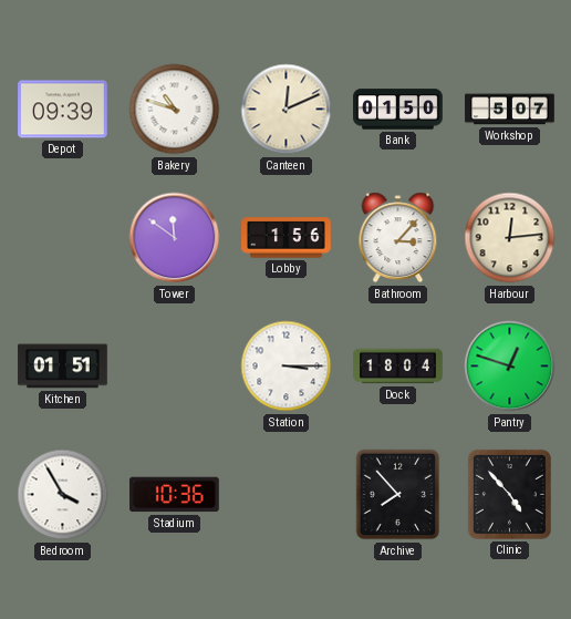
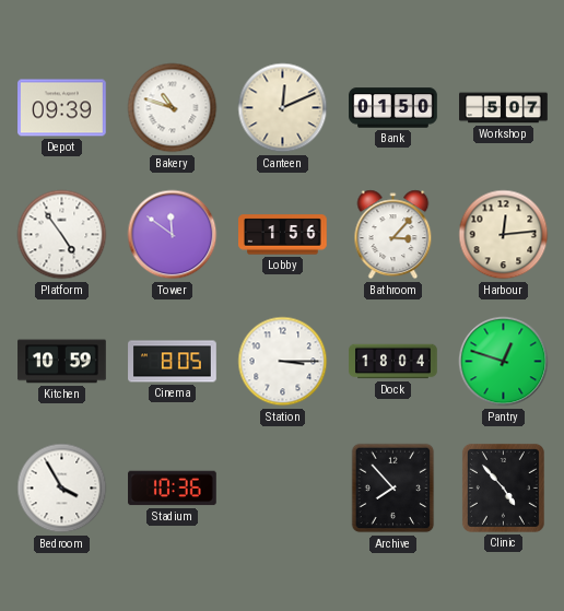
Platform: none -> 4:54
Kitchen: 01:51 -> 10:59
Cinema: none -> 8:05
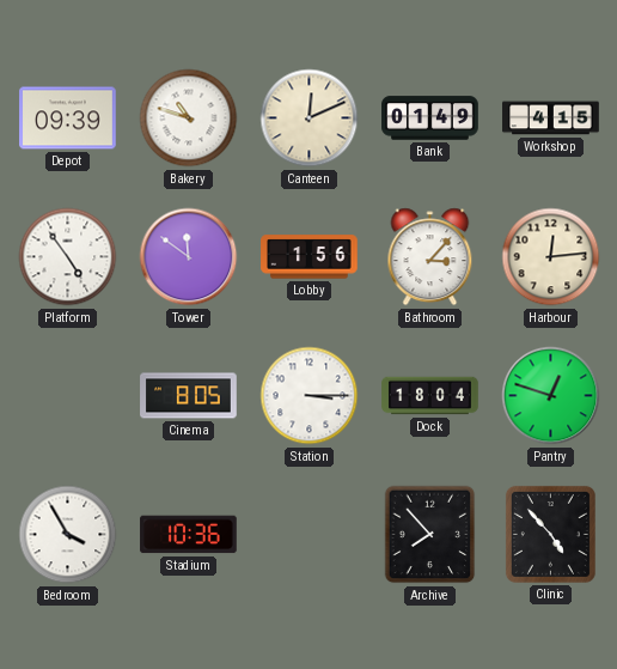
Bank: 01:50 -> 01:49
Workshop: 5:07 -> 4:15
Kitchen: 10:59 -> none
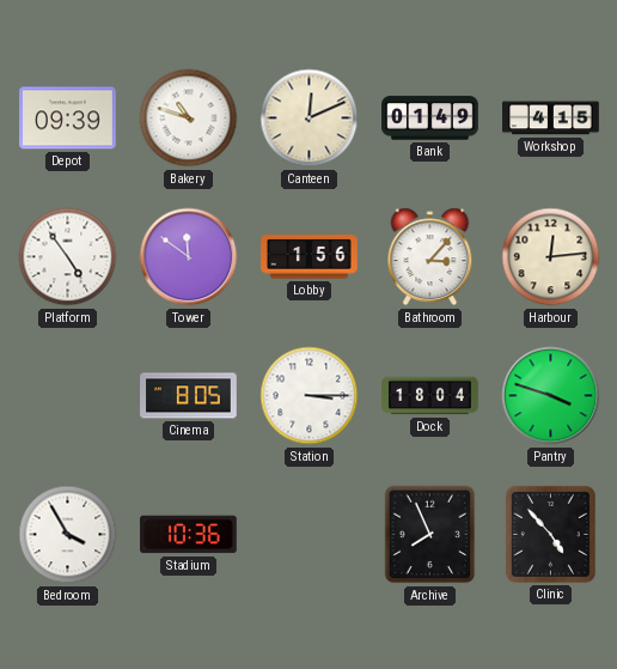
Pantry: 12:48 -> 3:48
Archive: 7:53 -> 7:56
